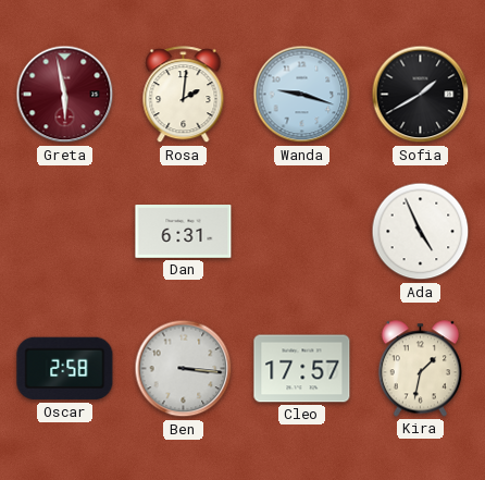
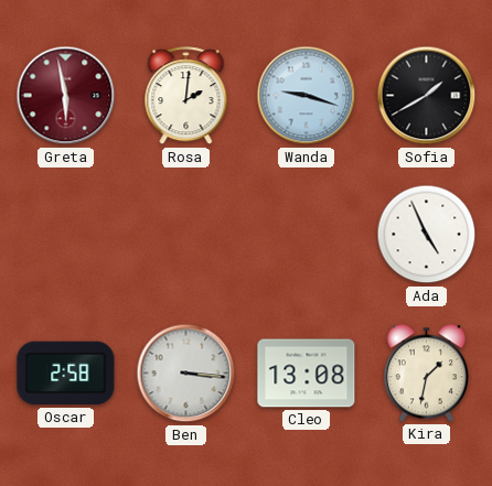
Dan: 6:31 -> none
Cleo: 17:57 -> 13:08
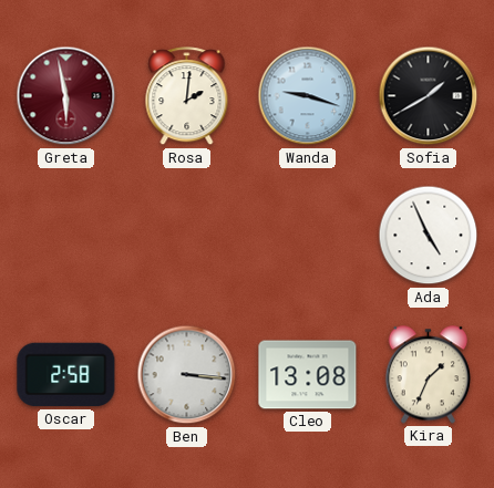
Kira: 1:32 -> 1:34
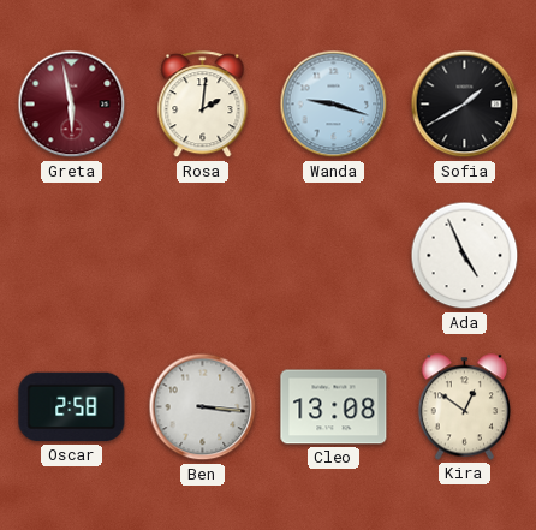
Kira: 1:34 -> 12:51
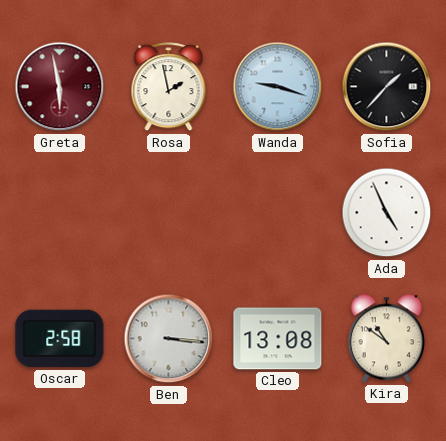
Rosa: 2:01 -> 1:58
Sofia: 1:40 -> 1:37
Kira: 12:51 -> 10:51
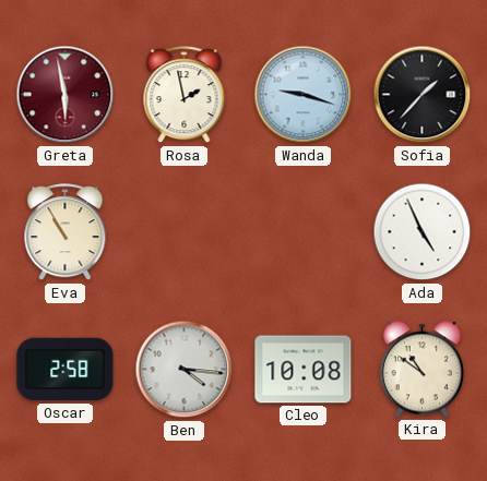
Eva: none -> 10:55
Ben: 3:16 -> 4:16
Cleo: 13:08 -> 10:08
